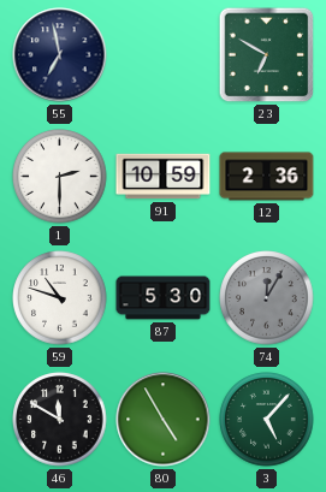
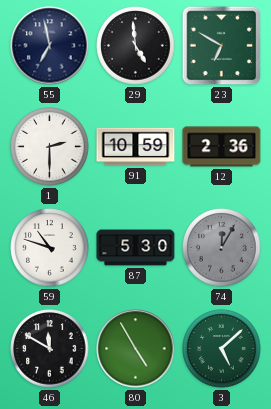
29: none -> 4:59
3: 5:07 -> 5:08
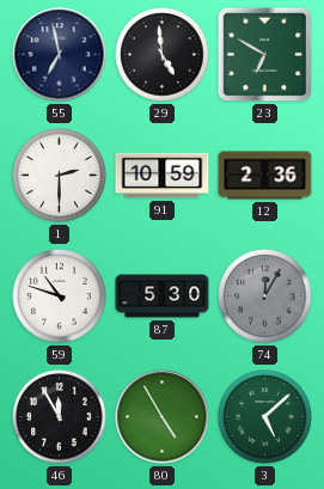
46: 11:50 -> 11:55
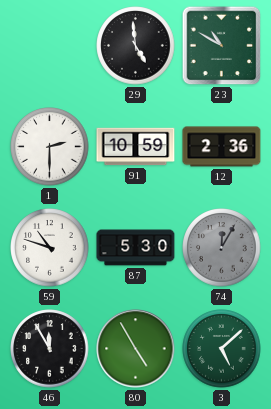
55: 6:58 -> none
23: 6:50 -> 10:50
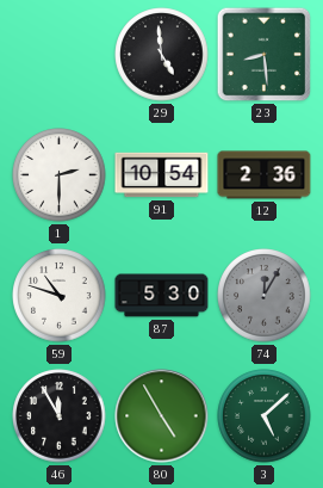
23: 10:50 -> 8:29
91: 10:59 -> 10:54
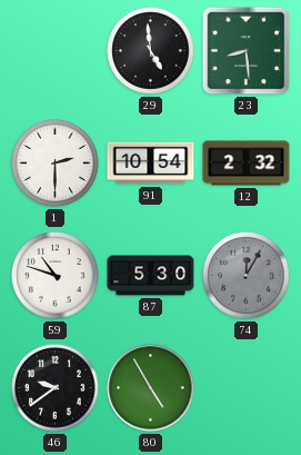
12: 2:36 -> 2:32
46: 11:55 -> 9:39
3: 5:08 -> none
